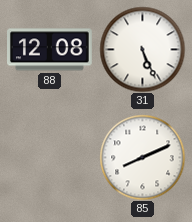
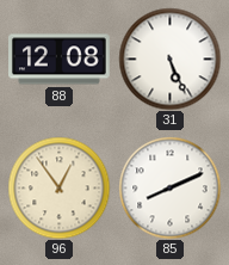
96: none -> 12:54
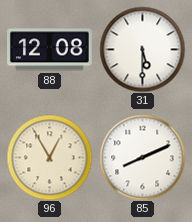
31: 5:26 -> 5:30
96: 12:54 -> 12:55
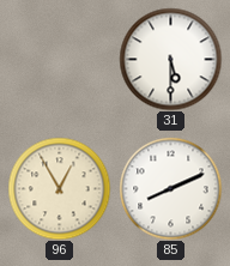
88: 12:08 -> none
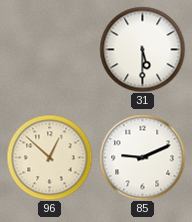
96: 12:55 -> 12:52
85: 8:11 -> 9:11
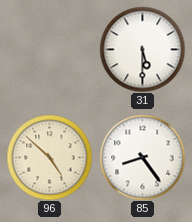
96: 12:52 -> 4:52
85: 9:11 -> 8:24
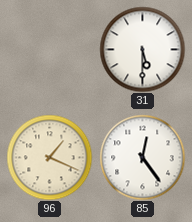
96: 4:52 -> 1:19
85: 8:24 -> 12:24
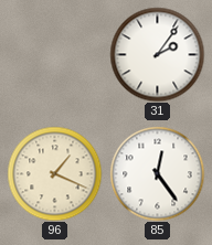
31: 5:30 -> 2:06
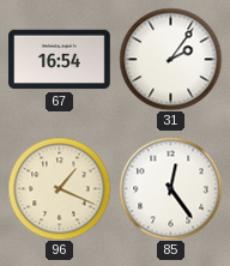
67: none -> 16:54
